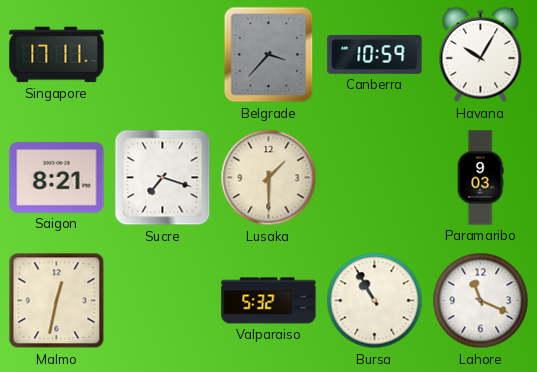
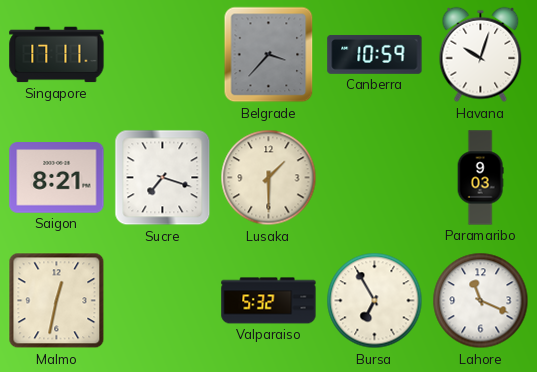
Havana: 10:05 -> 10:03
Bursa: 10:55 -> 6:55
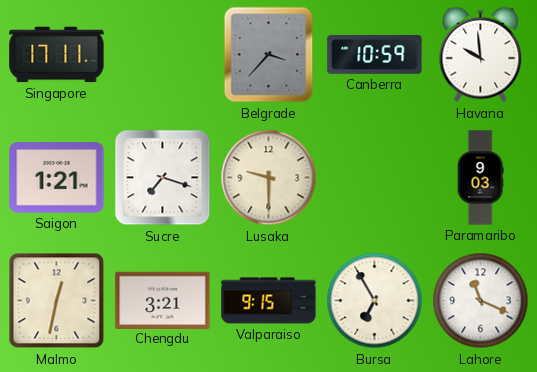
Havana: 10:03 -> 9:59
Saigon: 8:21 -> 1:21
Lusaka: 1:30 -> 9:30
Chengdu: none -> 3:21
Valparaiso: 5:32 -> 9:15
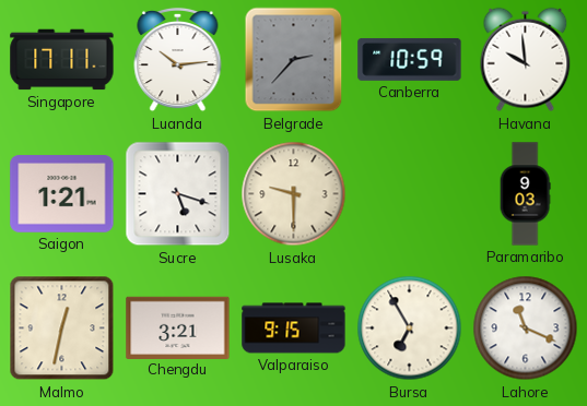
Luanda: none -> 10:14
Belgrade: 3:37 -> 2:37
Sucre: 7:18 -> 5:18
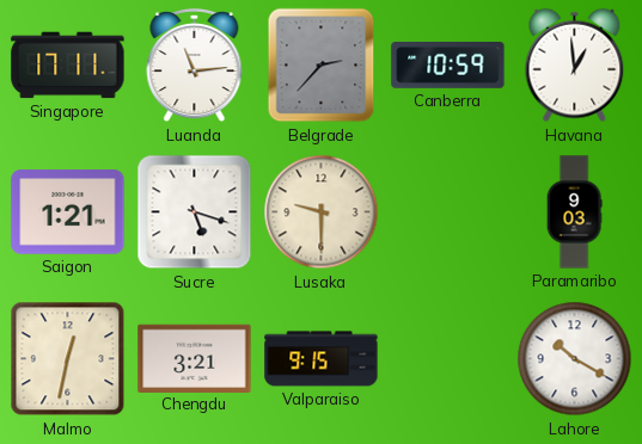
Luanda: 10:14 -> 11:14
Havana: 9:59 -> 12:59
Bursa: 6:55 -> none
Lahore: 11:19 -> 10:20
